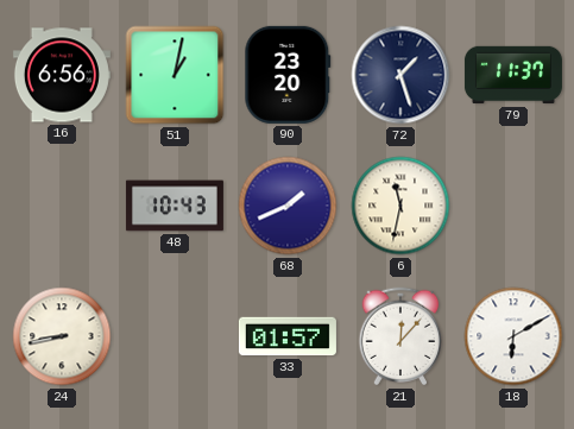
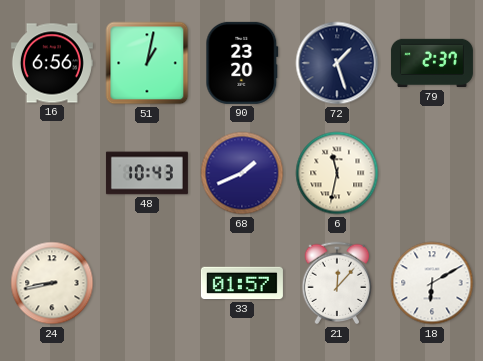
79: 11:37 -> 2:37
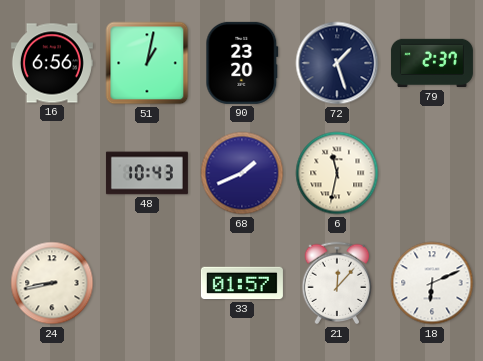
18: 6:10 -> 6:11
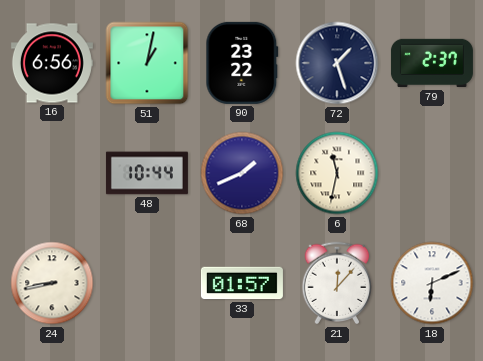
90: 23:20 -> 23:22
48: 10:43 -> 10:44
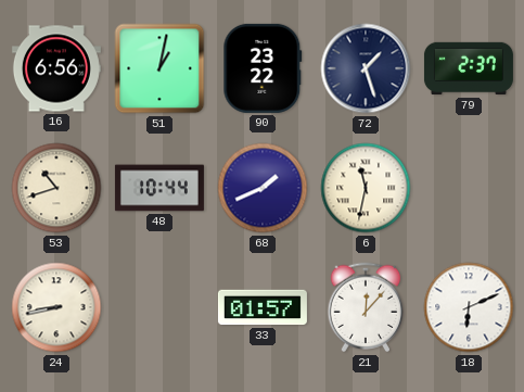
53: none -> 10:42
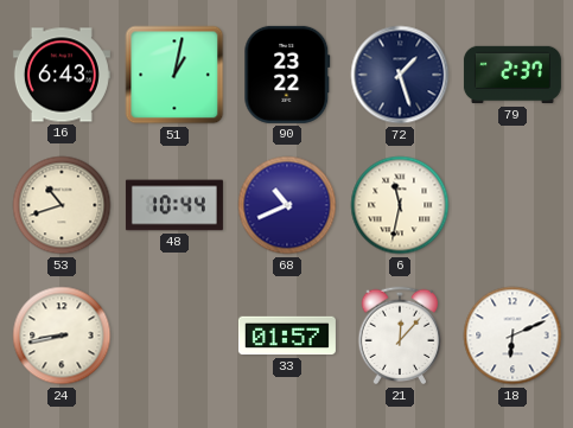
16: 6:56 -> 6:43
68: 1:41 -> 10:41
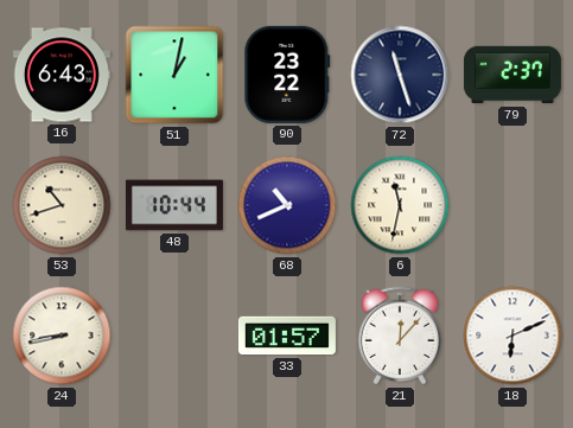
72: 1:27 -> 11:27
